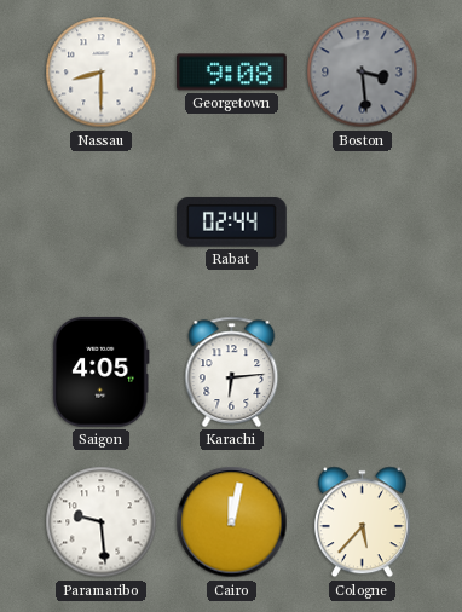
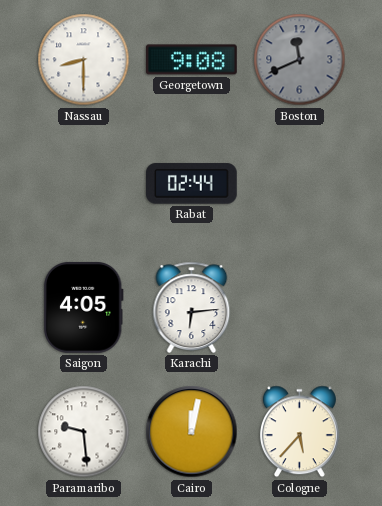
Boston: 3:29 -> 11:41
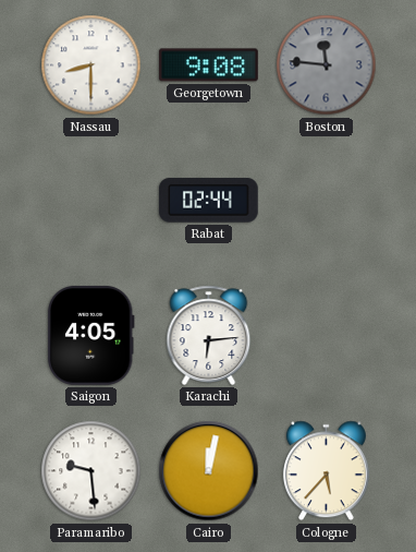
Boston: 11:41 -> 11:46
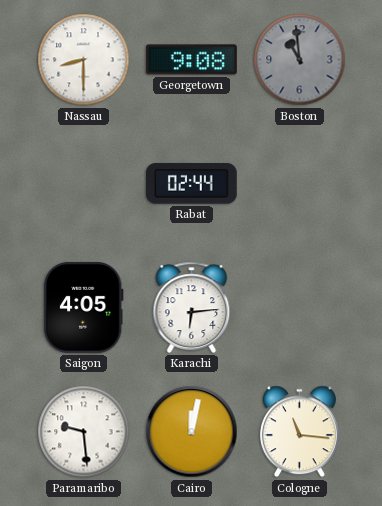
Boston: 11:46 -> 10:59
Cologne: 5:37 -> 11:16
